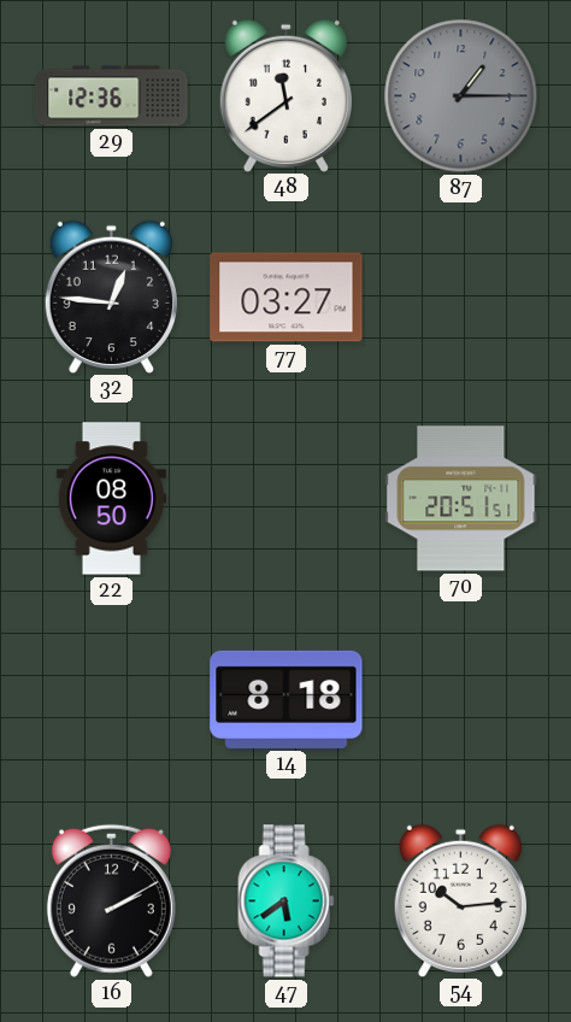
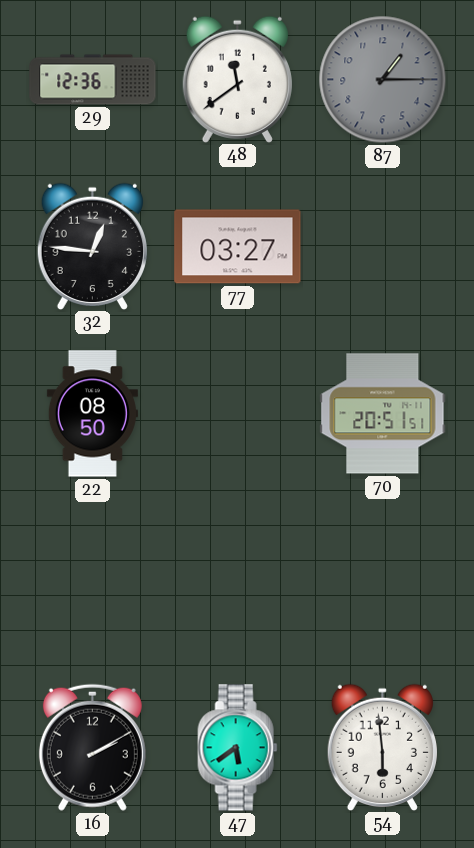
14: 8:18 -> none
54: 10:14 -> 5:59
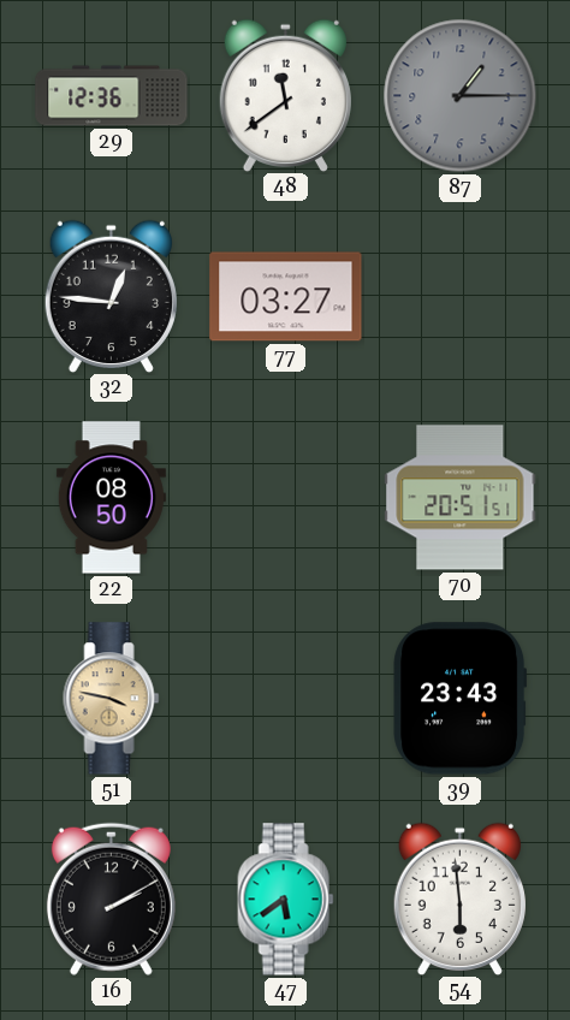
51: none -> 3:47
39: none -> 23:43
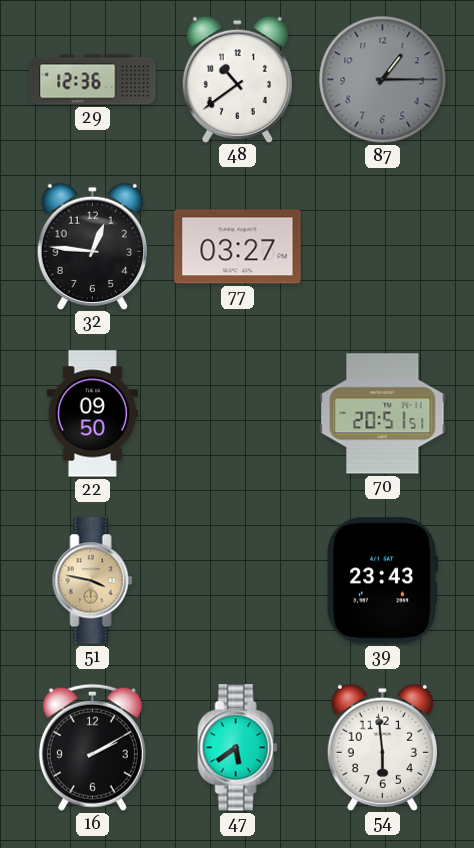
48: 11:39 -> 10:39
22: 08:50 -> 09:50
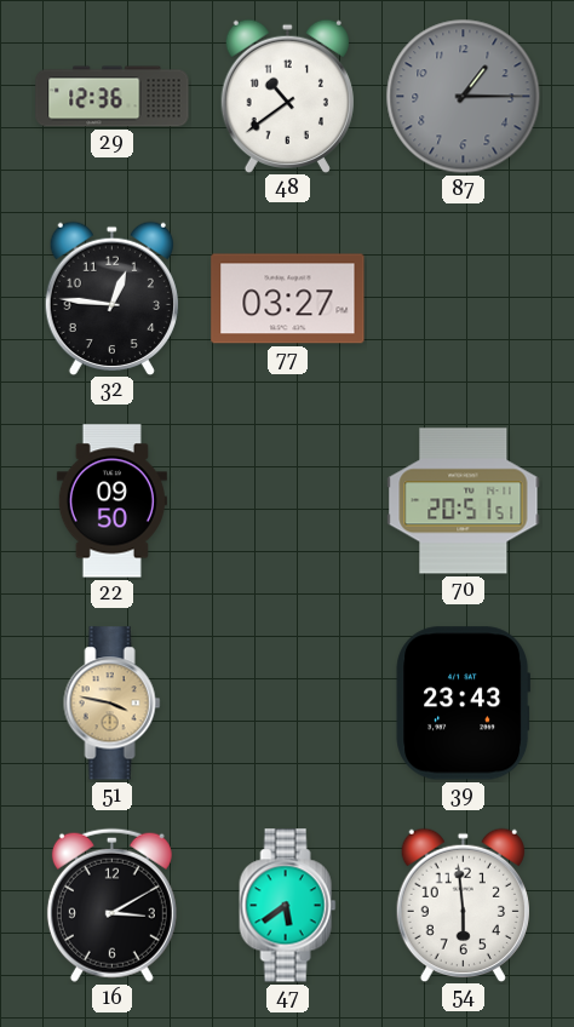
16: 2:10 -> 3:10
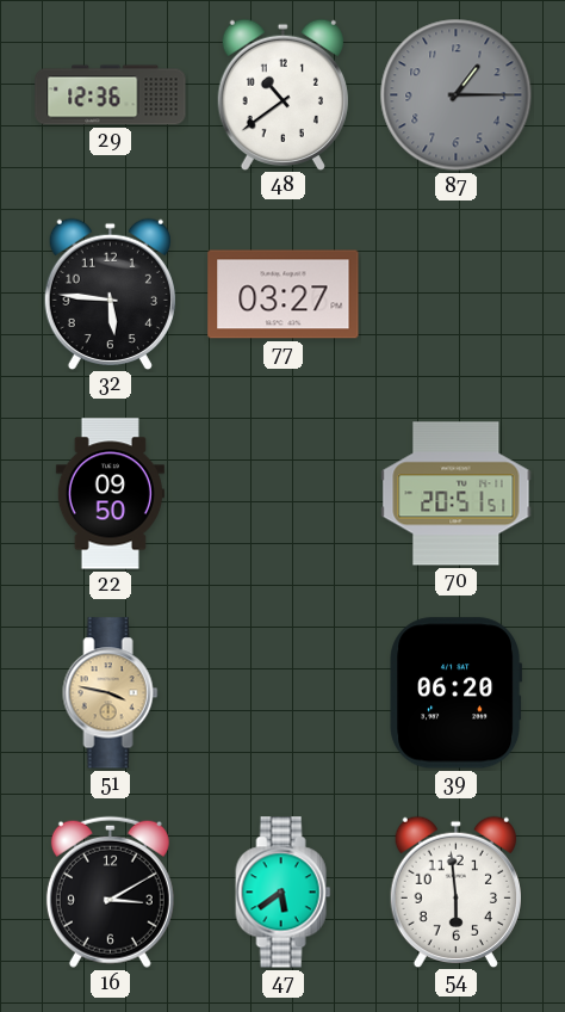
32: 12:46 -> 5:46
39: 23:43 -> 06:20
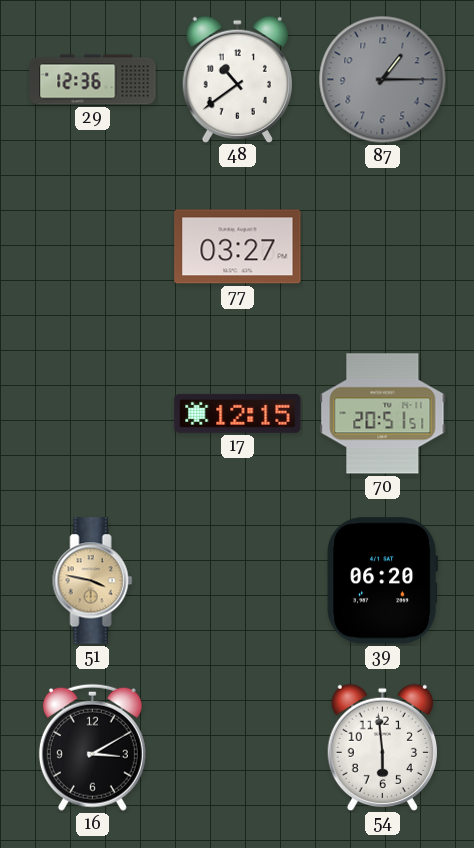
32: 5:46 -> none
22: 09:50 -> none
17: none -> 12:15
47: 5:39 -> none
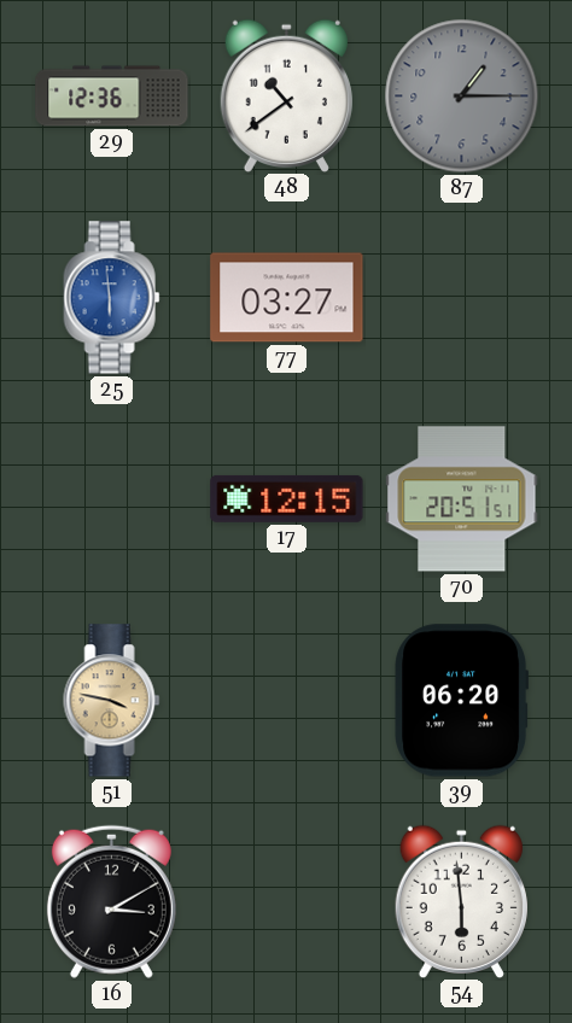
25: none -> 5:59
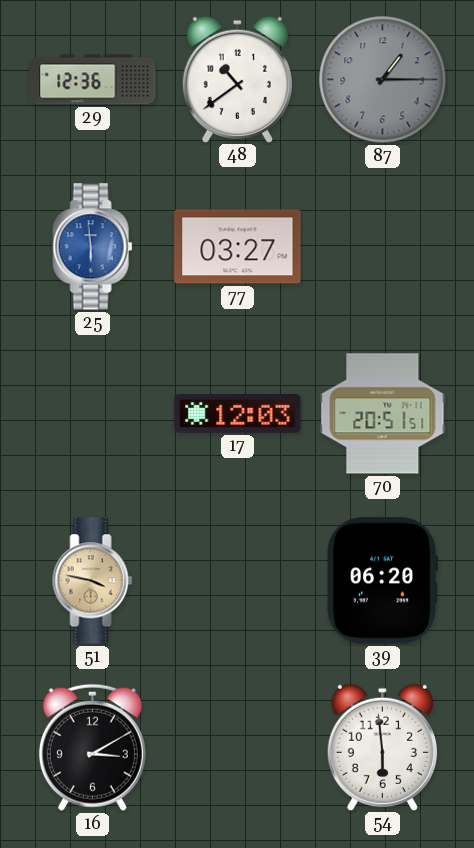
17: 12:15 -> 12:03
